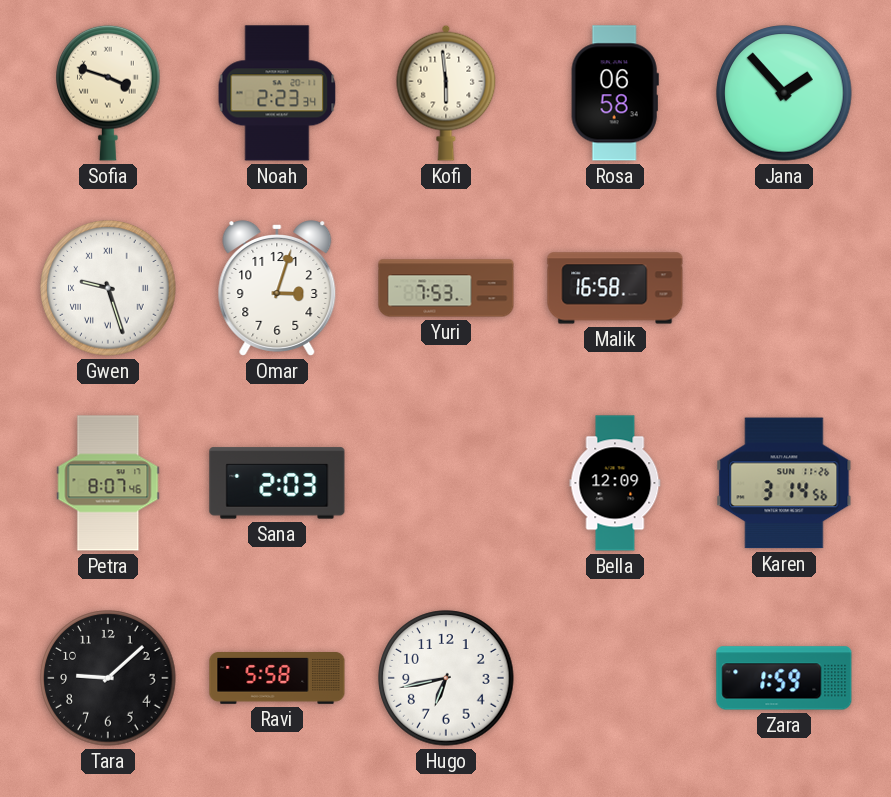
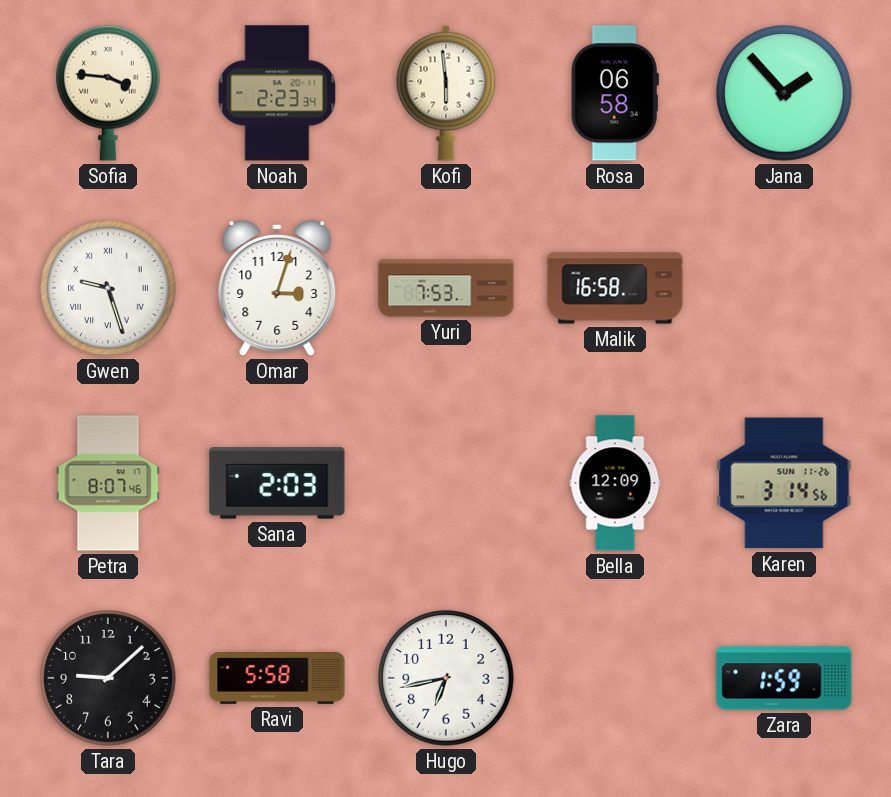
Sofia: 3:48 -> 3:46
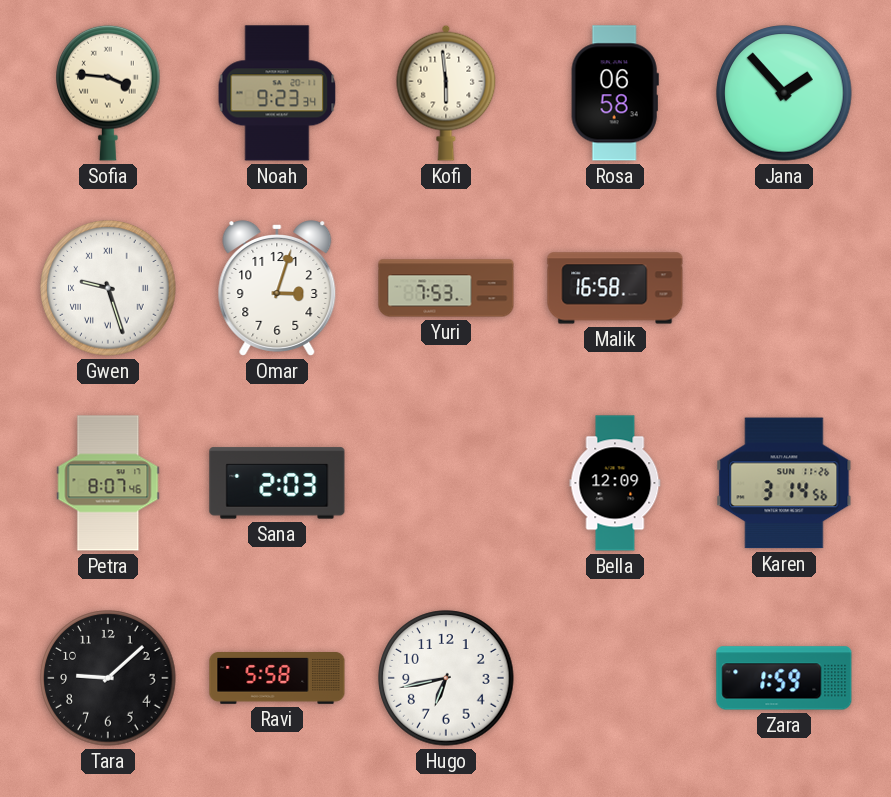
Noah: 2:23 -> 9:23
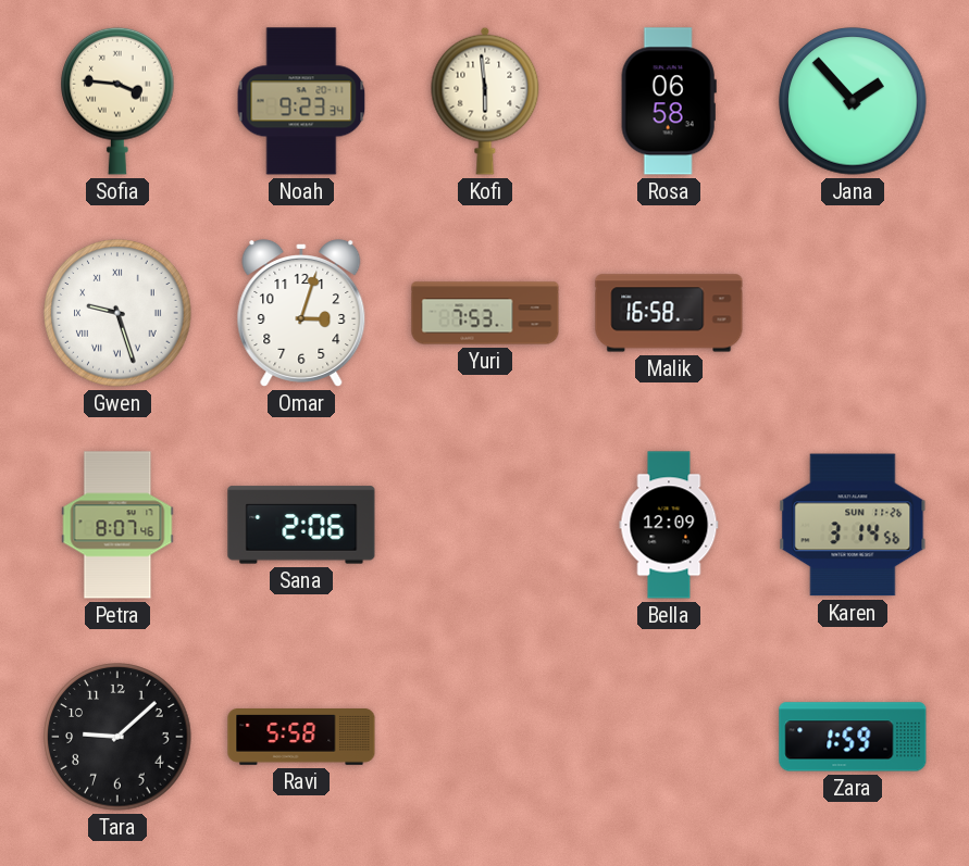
Sana: 2:03 -> 2:06
Hugo: 6:43 -> none
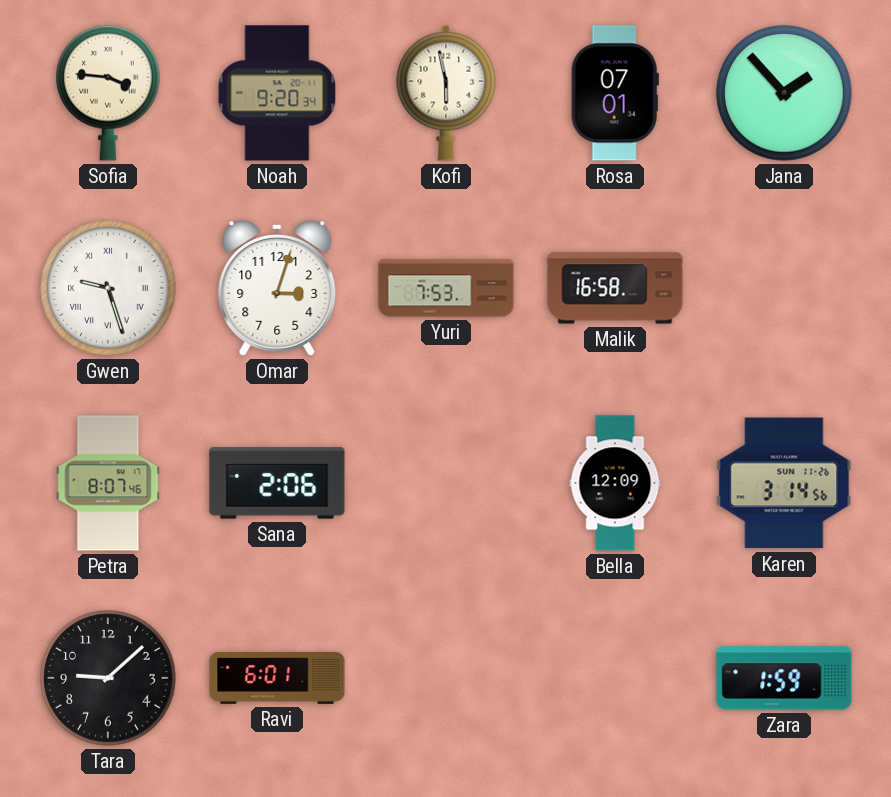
Noah: 9:23 -> 9:20
Kofi: 5:59 -> 5:58
Rosa: 06:58 -> 07:01
Ravi: 5:58 -> 6:01
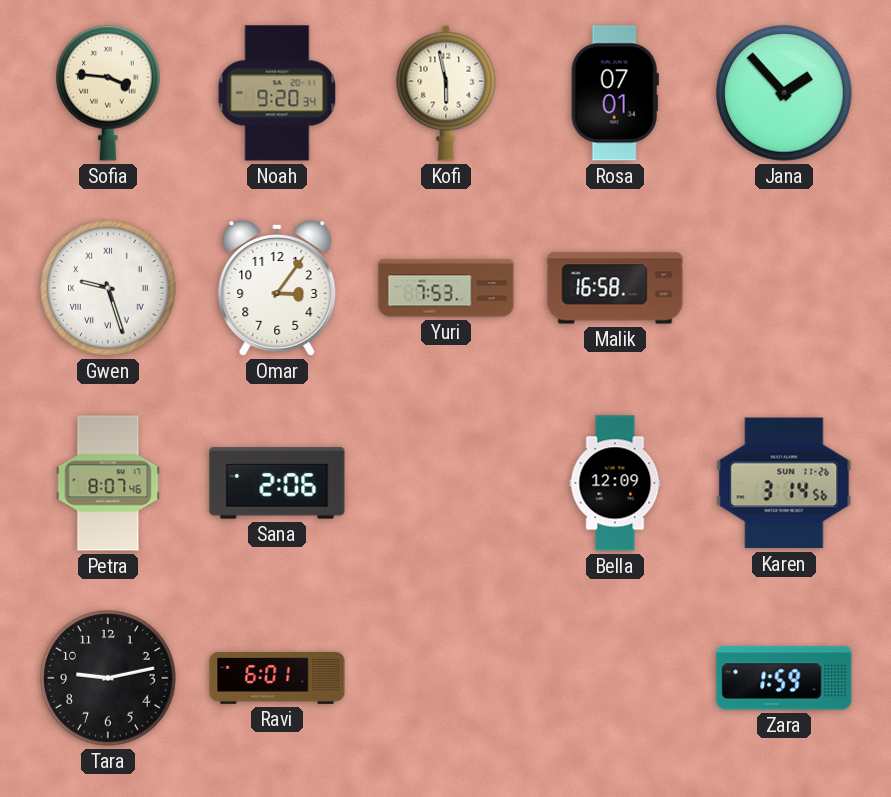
Omar: 3:03 -> 3:06
Tara: 9:08 -> 9:13
